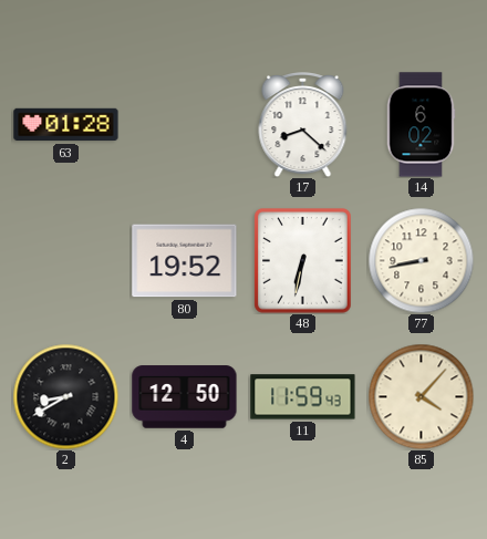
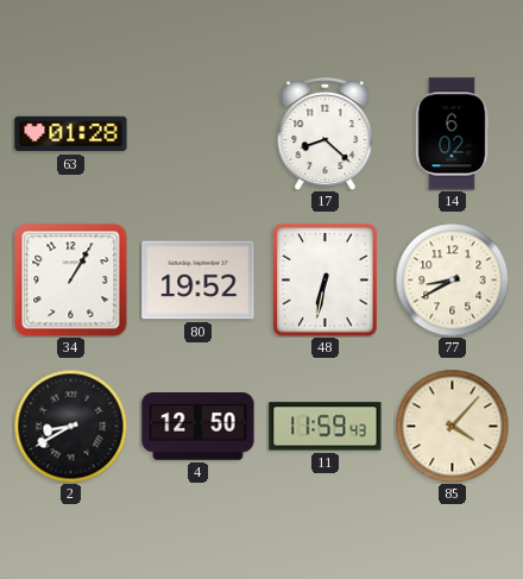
34: none -> 1:05
77: 8:43 -> 8:40
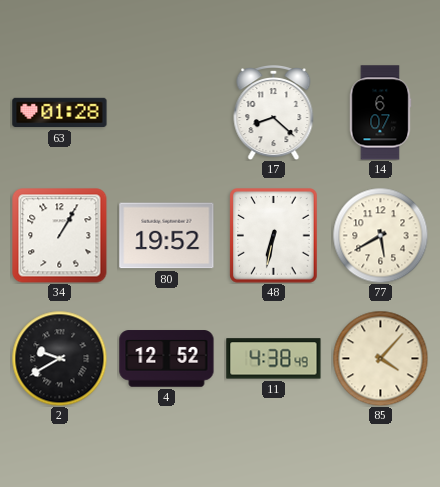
14: 6:02 -> 6:07
77: 8:40 -> 5:40
2: 8:40 -> 9:40
4: 12:50 -> 12:52
11: 11:59 -> 4:38
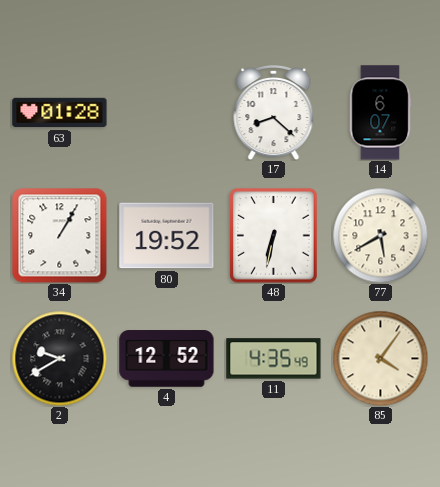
11: 4:38 -> 4:35
85: 4:07 -> 4:06
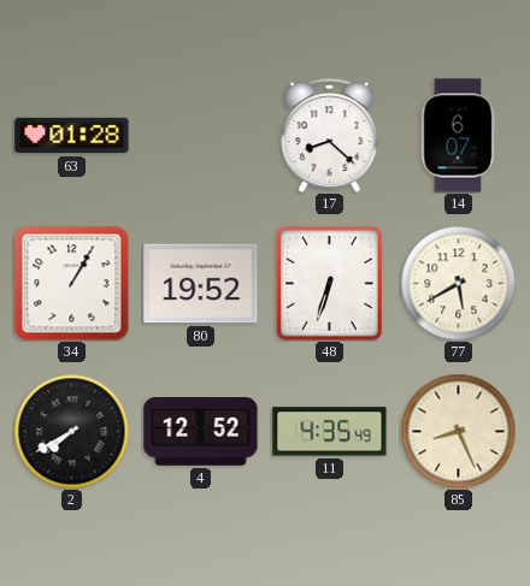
48: 6:32 -> 6:33
2: 9:40 -> 7:40
85: 4:06 -> 8:26
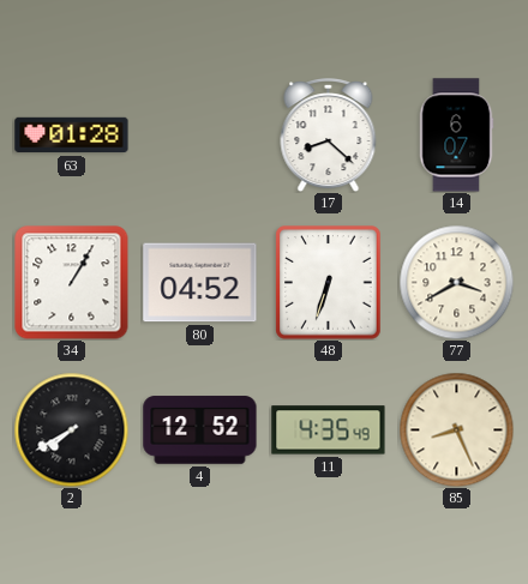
80: 19:52 -> 04:52
77: 5:40 -> 3:40
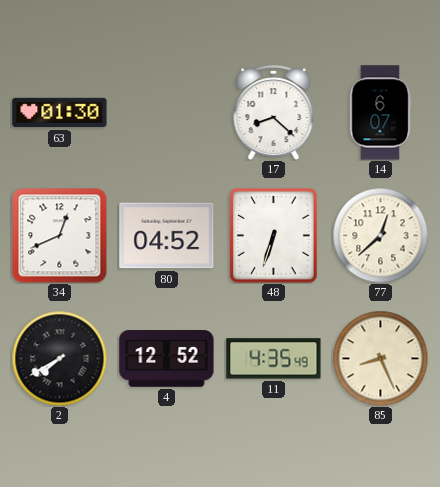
63: 01:28 -> 01:30
34: 1:05 -> 12:41
77: 3:40 -> 12:38
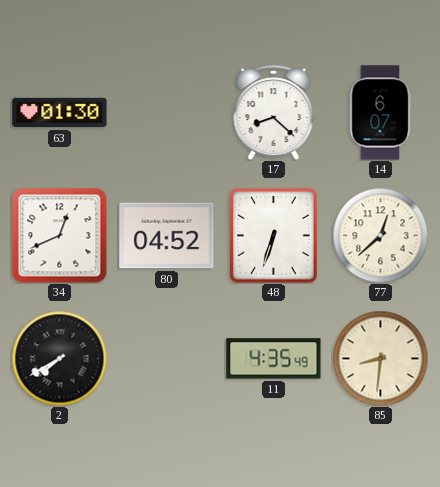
4: 12:52 -> none
85: 8:26 -> 8:31
